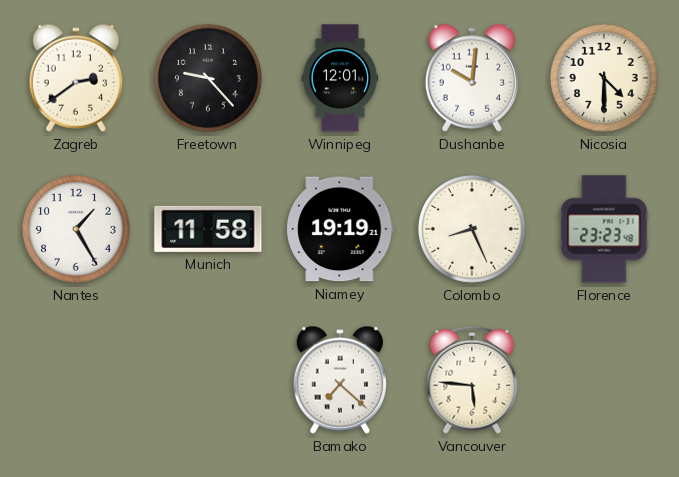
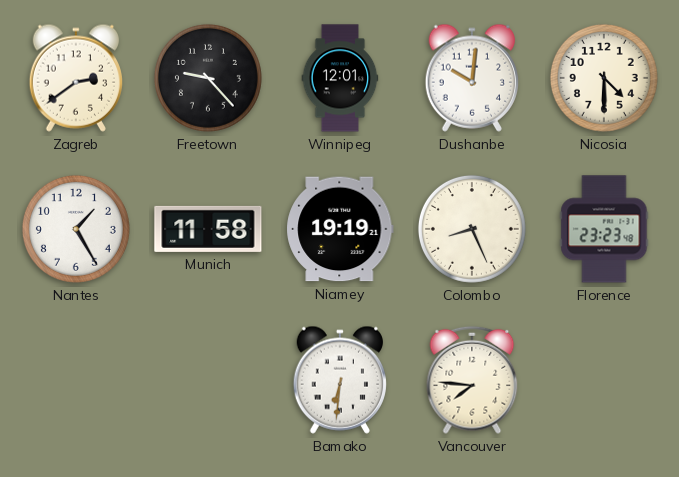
Bamako: 7:22 -> 6:31
Vancouver: 5:46 -> 7:46
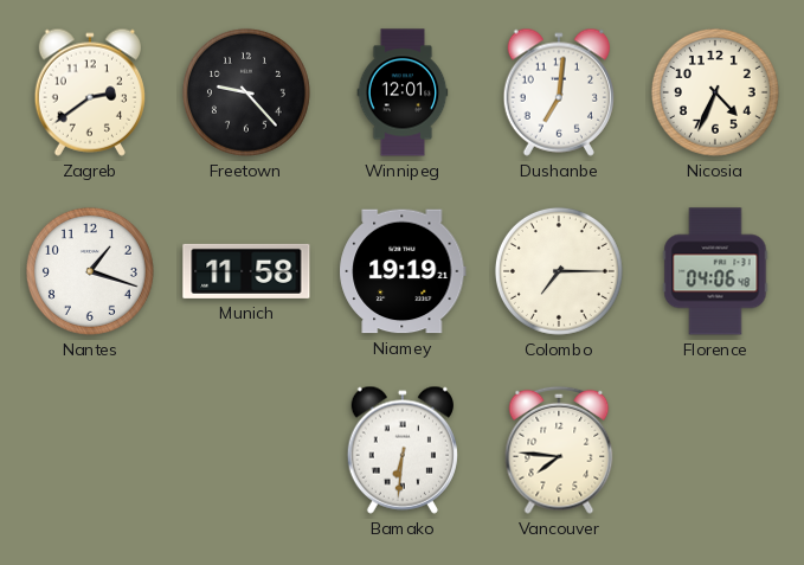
Dushanbe: 10:01 -> 7:01
Nicosia: 4:30 -> 4:34
Nantes: 1:25 -> 1:18
Colombo: 8:26 -> 7:15
Florence: 23:23 -> 04:06
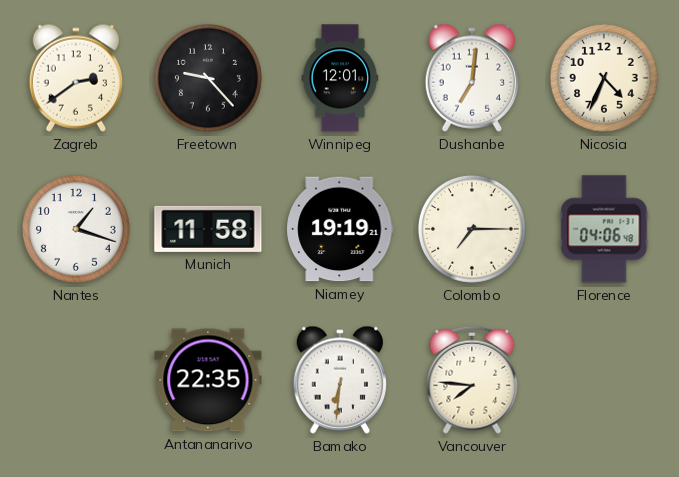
Antananarivo: none -> 22:35
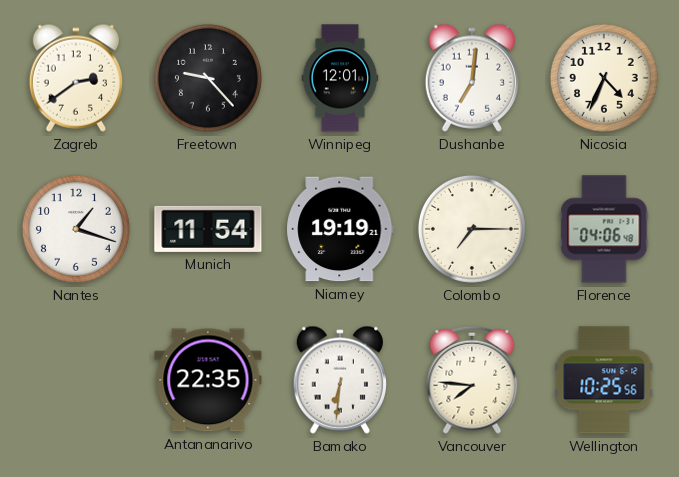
Munich: 11:58 -> 11:54
Wellington: none -> 10:25
